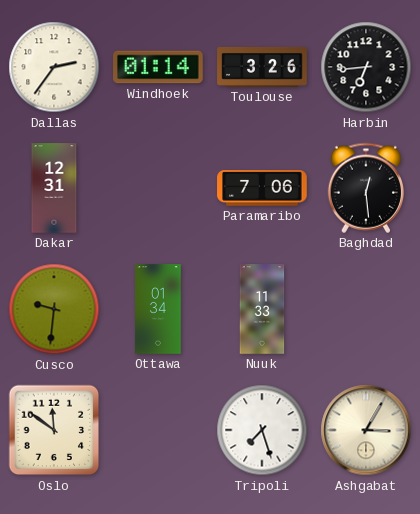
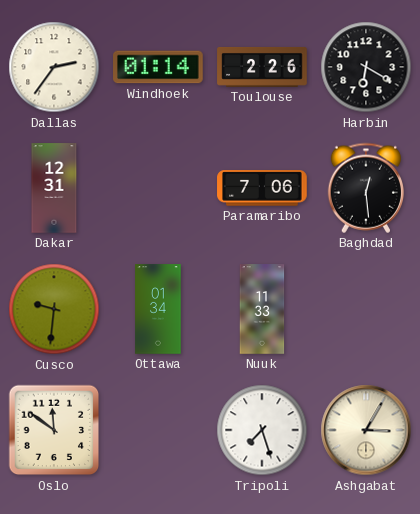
Toulouse: 3:26 -> 2:26
Harbin: 6:44 -> 6:20
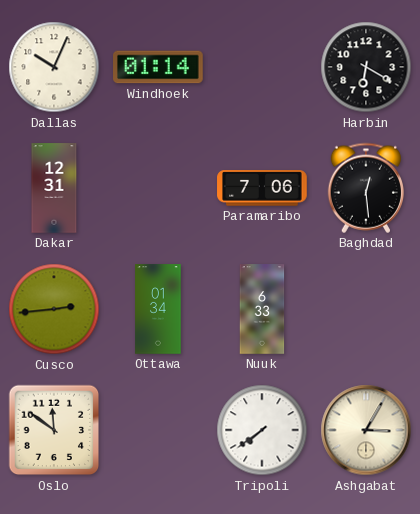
Dallas: 2:36 -> 10:04
Toulouse: 2:26 -> none
Cusco: 9:31 -> 2:44
Nuuk: 11:33 -> 6:33
Tripoli: 7:27 -> 7:39
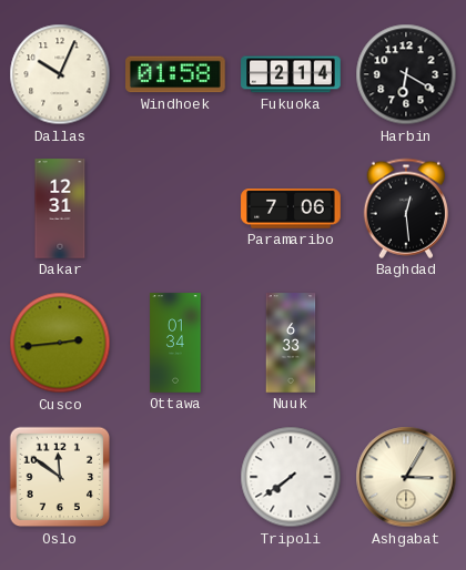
Windhoek: 01:14 -> 01:58
Fukuoka: none -> 2:14
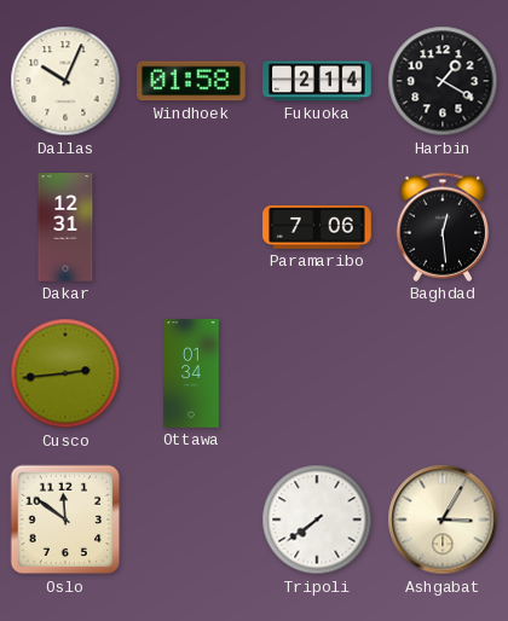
Harbin: 6:20 -> 1:20
Nuuk: 6:33 -> none
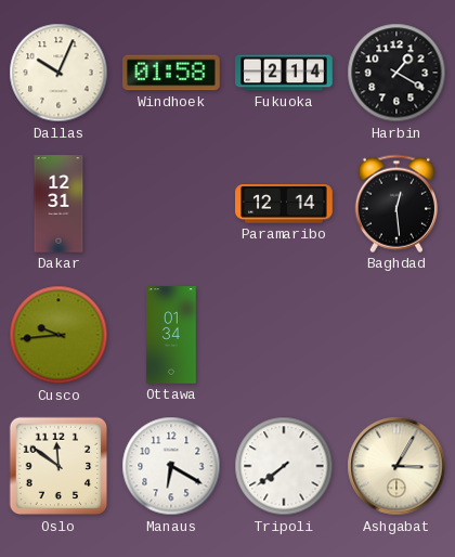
Paramaribo: 7:06 -> 12:14
Cusco: 2:44 -> 9:44
Manaus: none -> 6:20
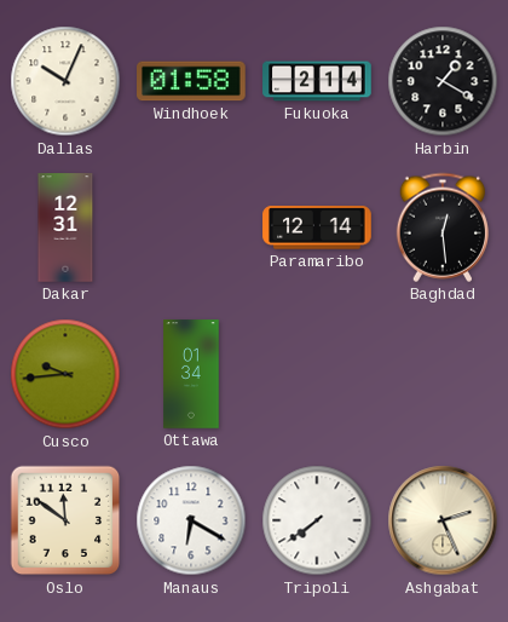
Ashgabat: 3:05 -> 2:26
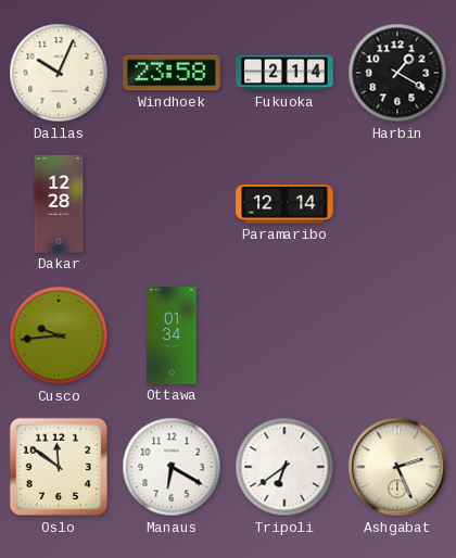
Windhoek: 01:58 -> 23:58
Dakar: 12:31 -> 12:28
Baghdad: 12:29 -> none
Tripoli: 7:39 -> 6:39
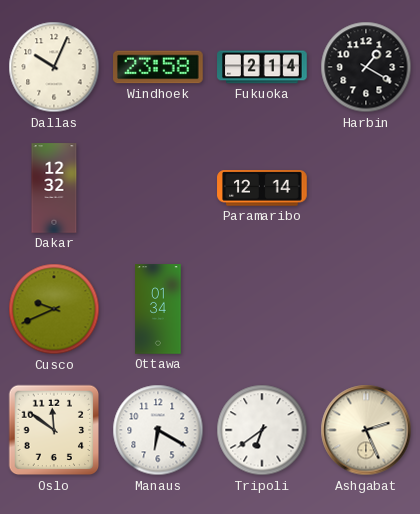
Dakar: 12:28 -> 12:32
Cusco: 9:44 -> 9:41
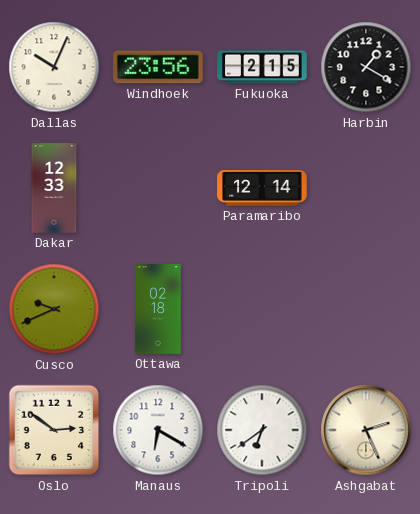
Windhoek: 23:58 -> 23:56
Fukuoka: 2:14 -> 2:15
Dakar: 12:32 -> 12:33
Ottawa: 01:34 -> 02:18
Oslo: 11:51 -> 2:51
